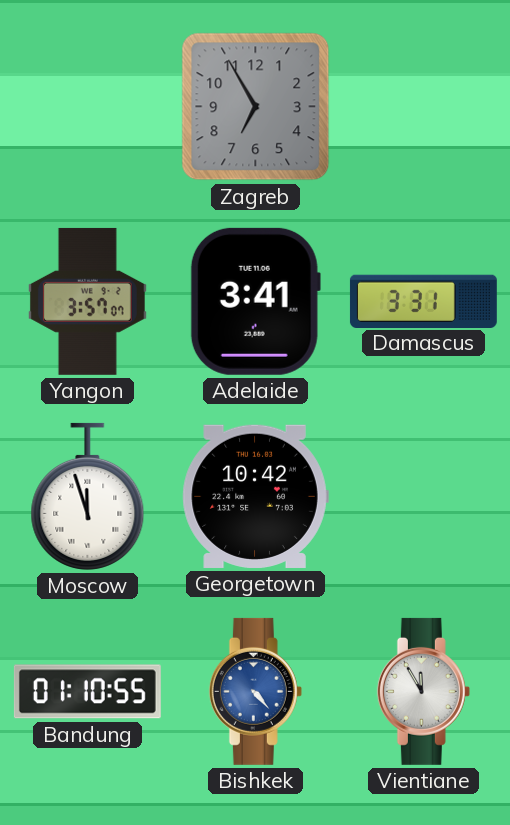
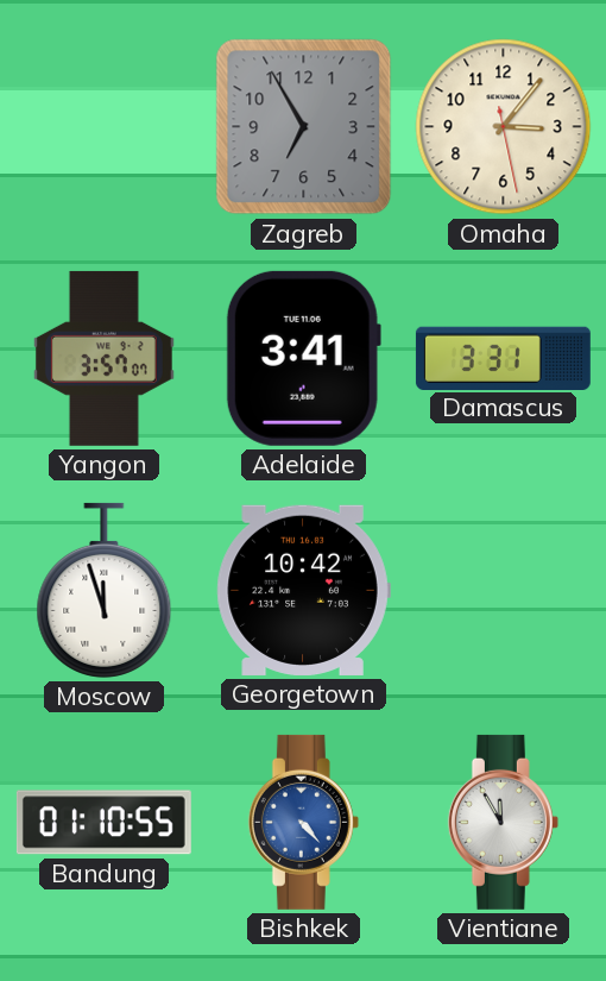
Omaha: none -> 3:06
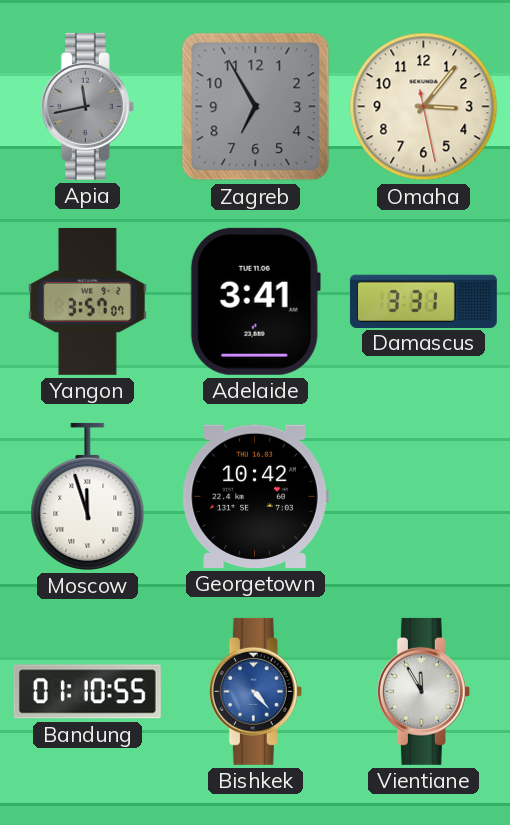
Apia: none -> 11:43
